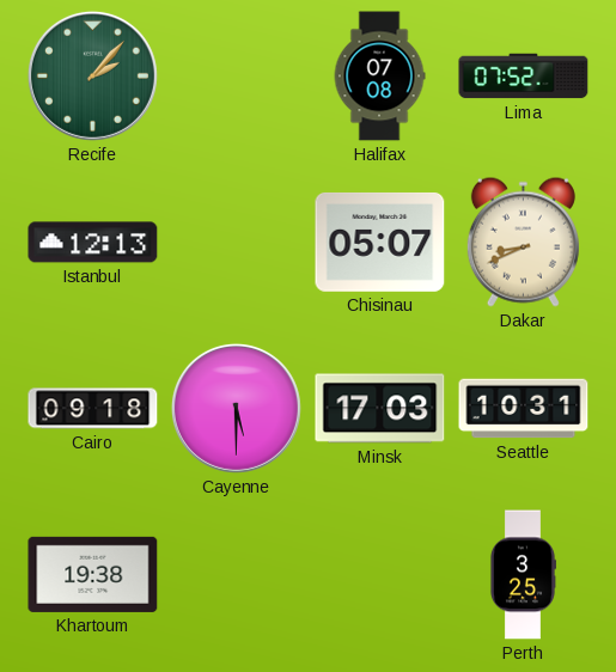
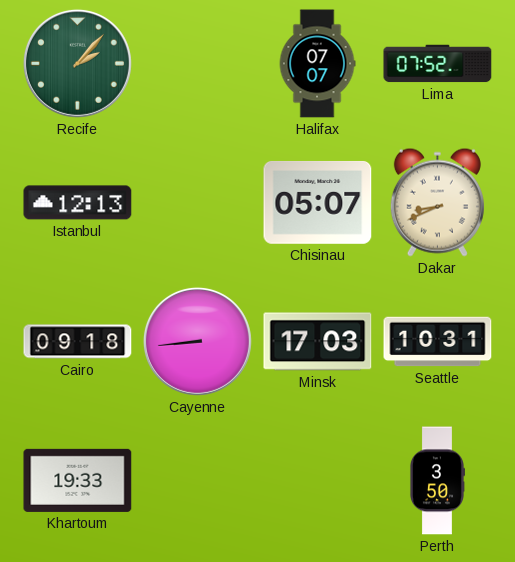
Halifax: 07:08 -> 07:07
Cayenne: 5:30 -> 8:44
Khartoum: 19:38 -> 19:33
Perth: 3:25 -> 3:50
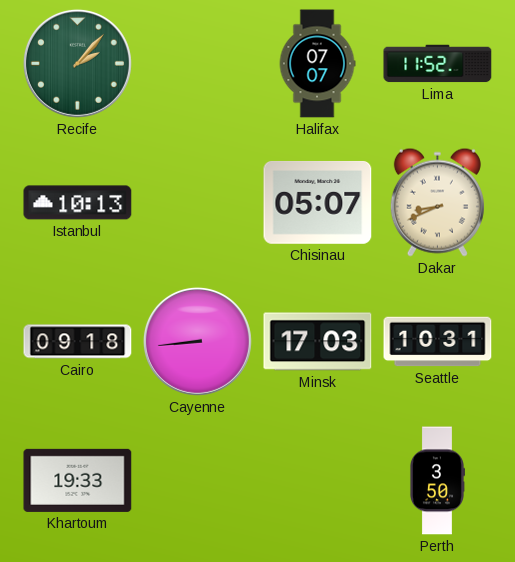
Lima: 07:52 -> 11:52
Istanbul: 12:13 -> 10:13
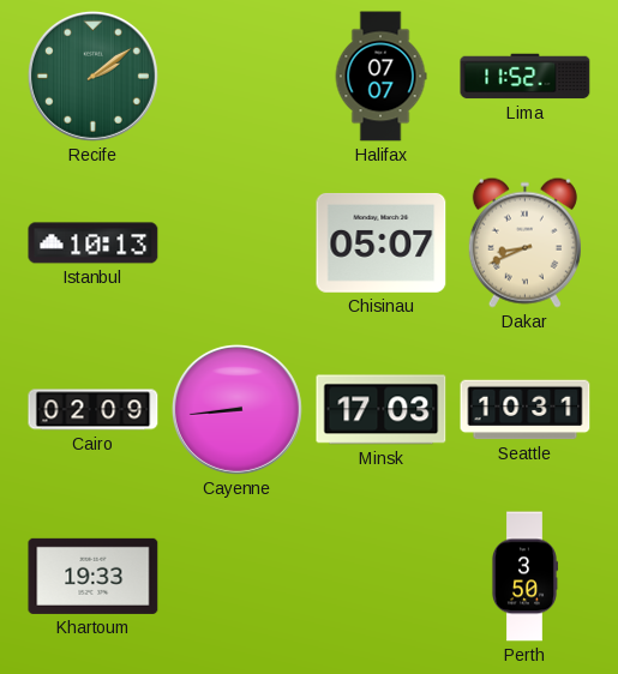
Recife: 2:07 -> 2:09
Cairo: 09:18 -> 02:09
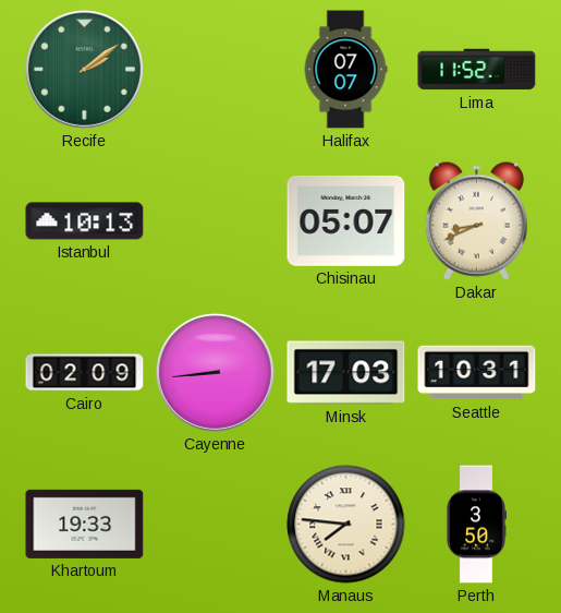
Manaus: none -> 7:46
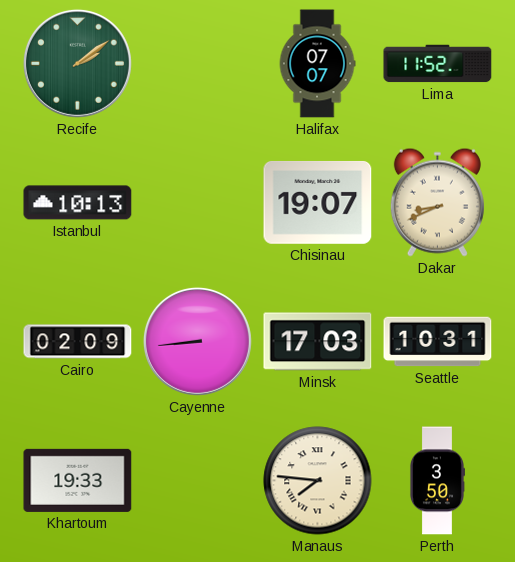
Chisinau: 05:07 -> 19:07
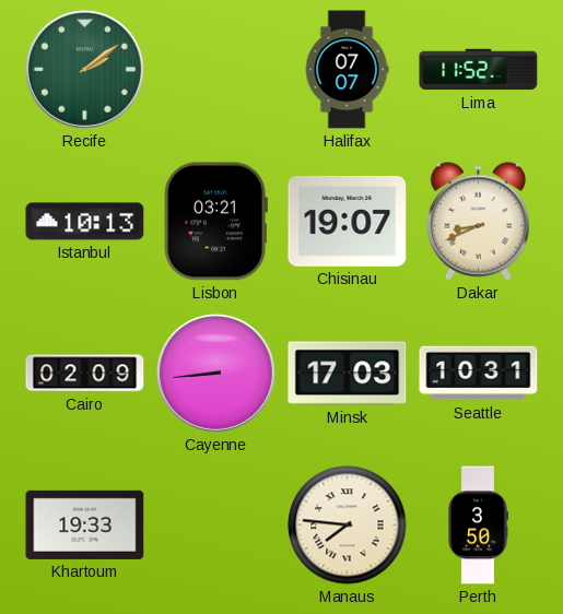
Lisbon: none -> 03:21
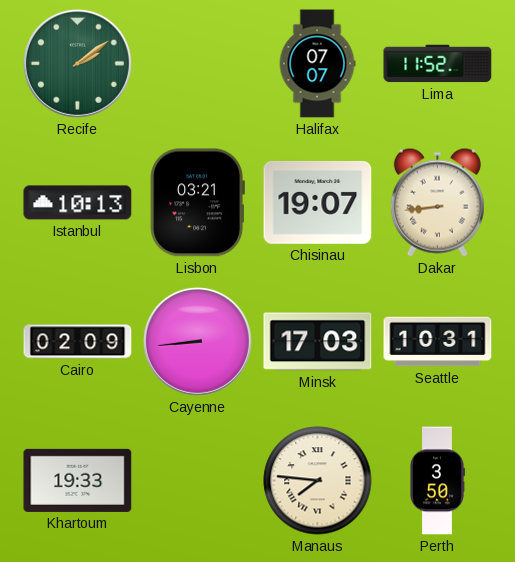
Dakar: 8:41 -> 8:44
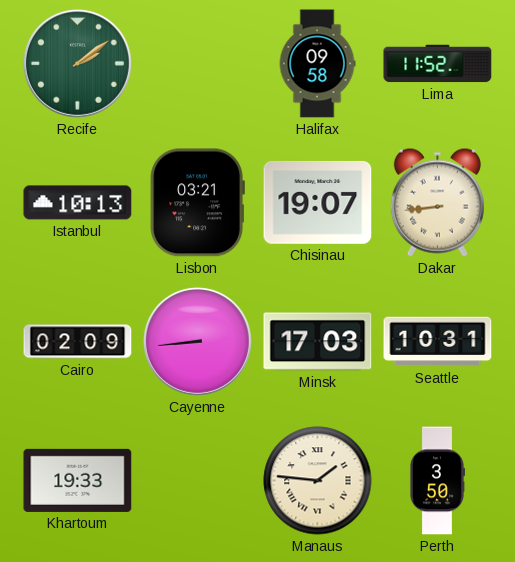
Halifax: 07:07 -> 09:58
Manaus: 7:46 -> 1:46
